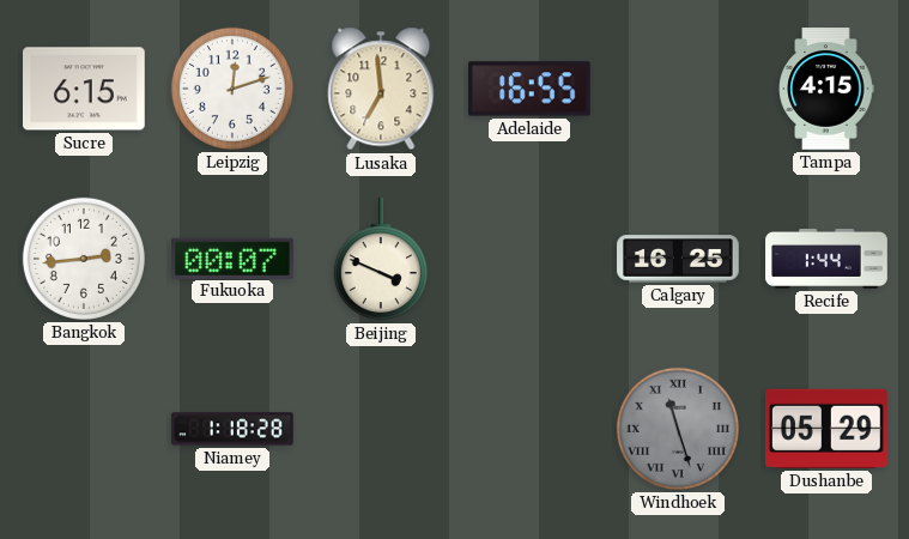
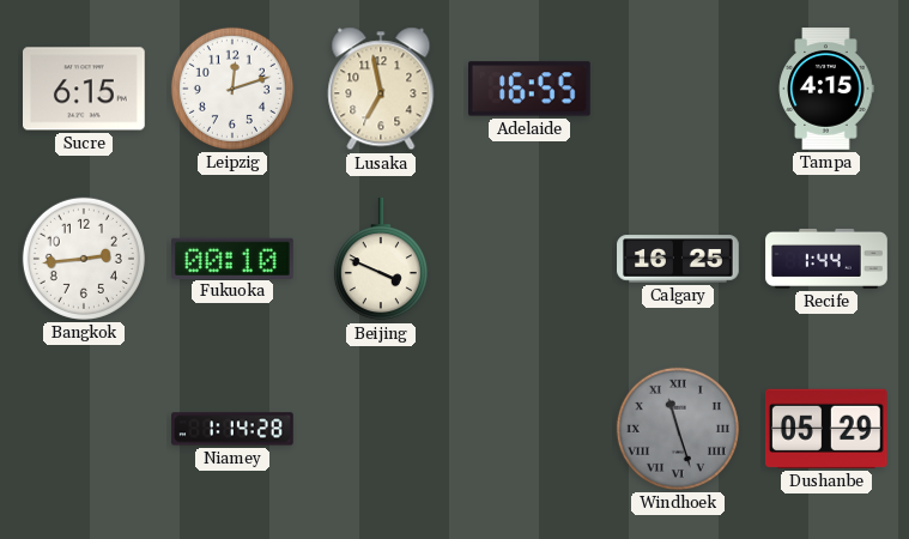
Lusaka: 6:59 -> 6:58
Fukuoka: 00:07 -> 00:10
Niamey: 1:18 -> 1:14
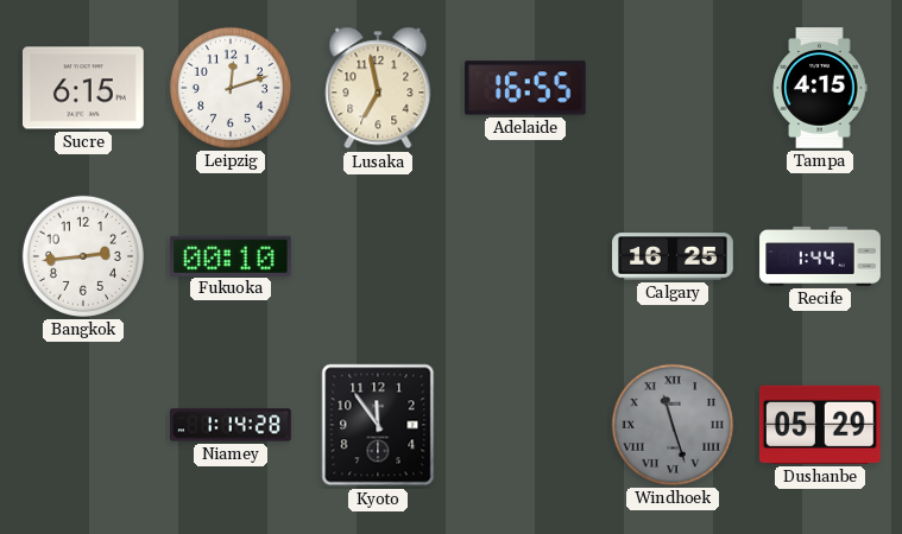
Beijing: 3:49 -> none
Kyoto: none -> 11:54
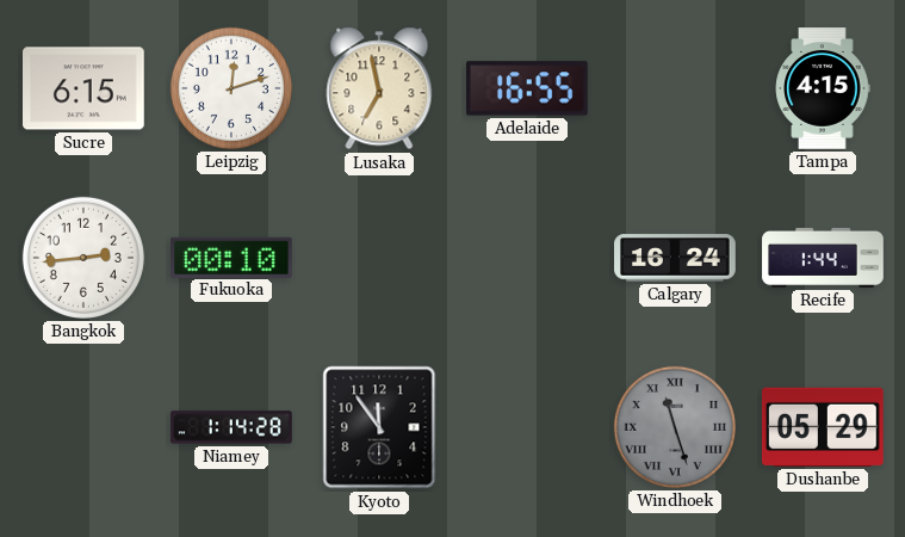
Calgary: 16:25 -> 16:24
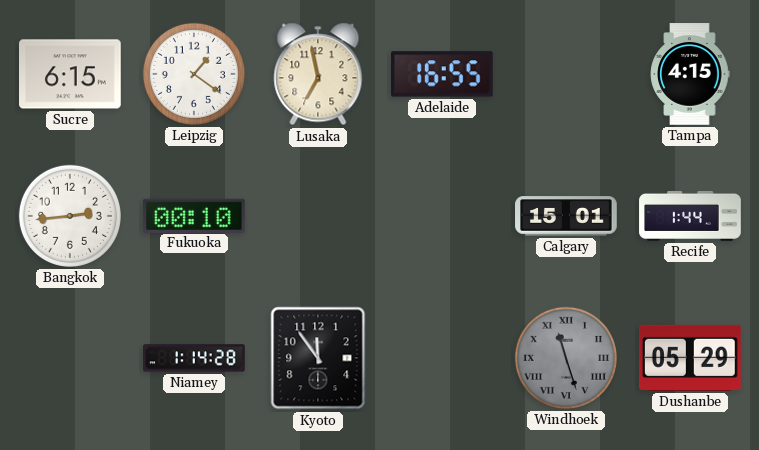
Leipzig: 12:12 -> 1:21
Calgary: 16:24 -> 15:01
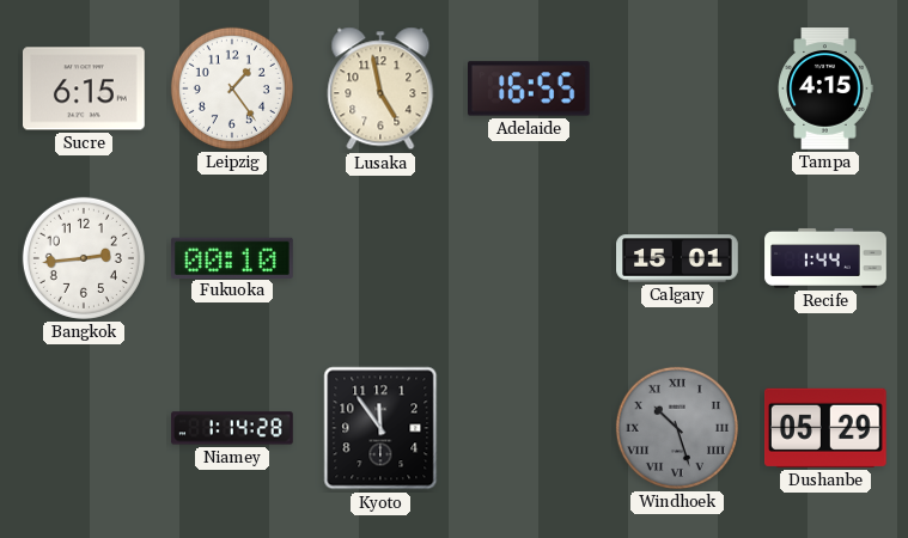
Leipzig: 1:21 -> 1:24
Lusaka: 6:58 -> 4:58
Windhoek: 11:27 -> 10:27
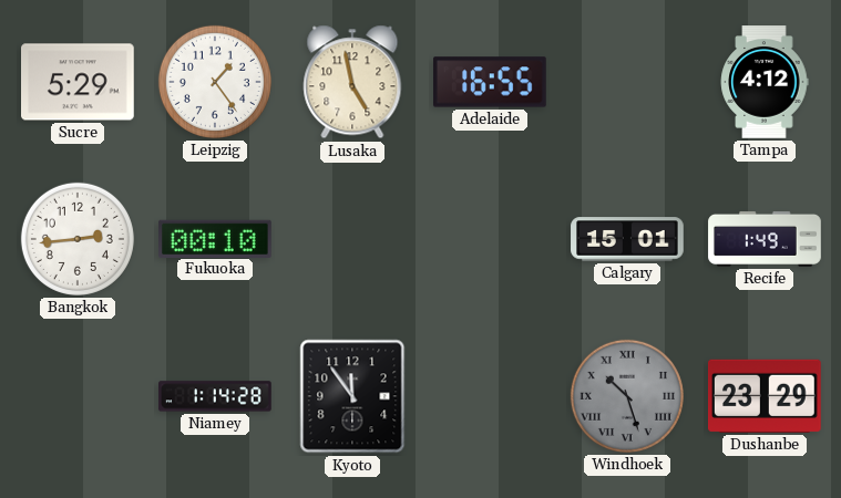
Sucre: 6:15 -> 5:29
Tampa: 4:15 -> 4:12
Recife: 1:44 -> 1:49
Dushanbe: 05:29 -> 23:29
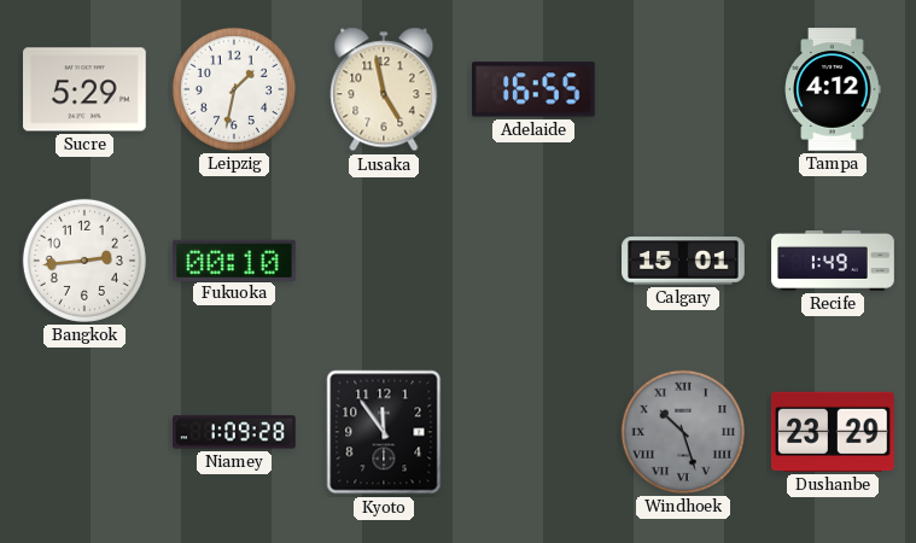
Leipzig: 1:24 -> 1:32
Niamey: 1:14 -> 1:09
